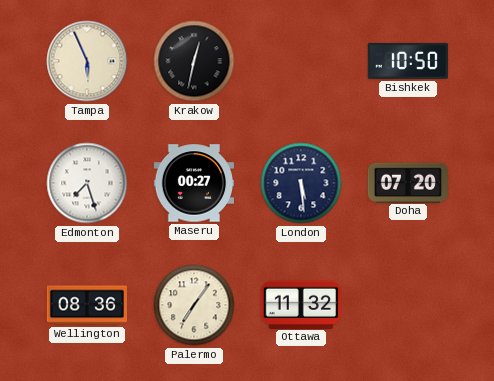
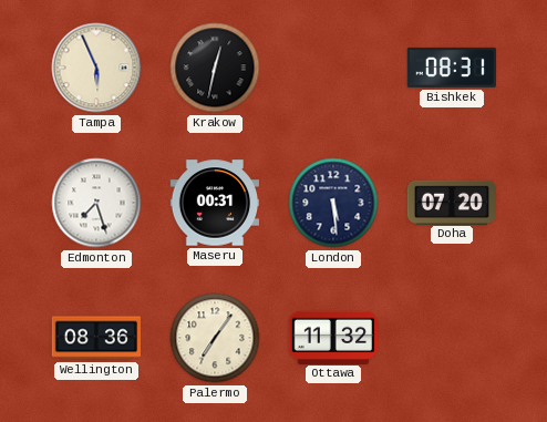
Bishkek: 10:50 -> 08:31
Maseru: 00:27 -> 00:31
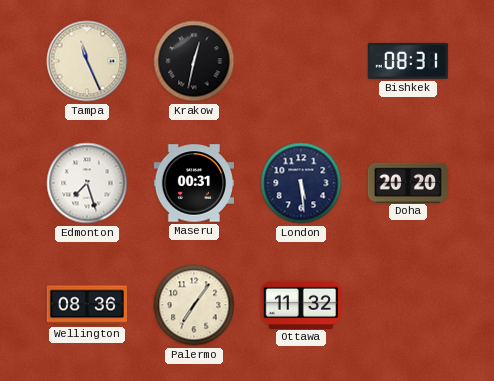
Tampa: 5:56 -> 11:26
Doha: 07:20 -> 20:20
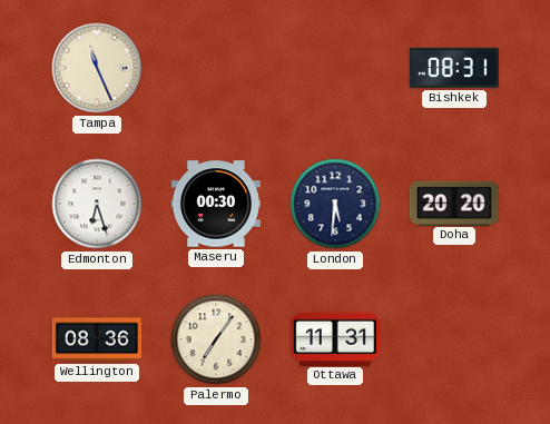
Krakow: 12:32 -> none
Edmonton: 7:27 -> 6:27
Maseru: 00:31 -> 00:30
London: 5:29 -> 5:31
Ottawa: 11:32 -> 11:31
